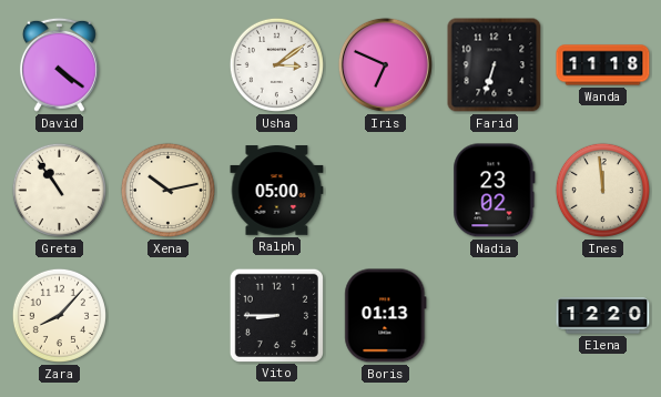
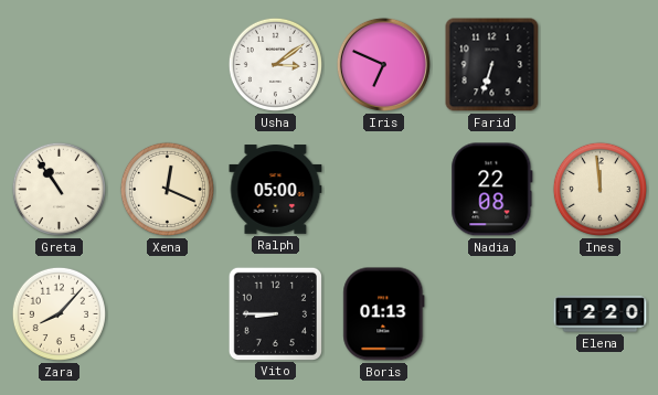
David: 4:21 -> none
Wanda: 11:18 -> none
Xena: 10:13 -> 12:19
Nadia: 23:02 -> 22:08
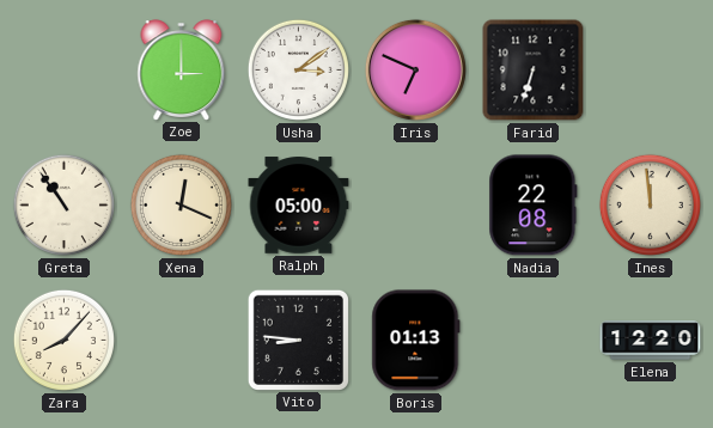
Zoe: none -> 3:00
Vito: 8:45 -> 8:46
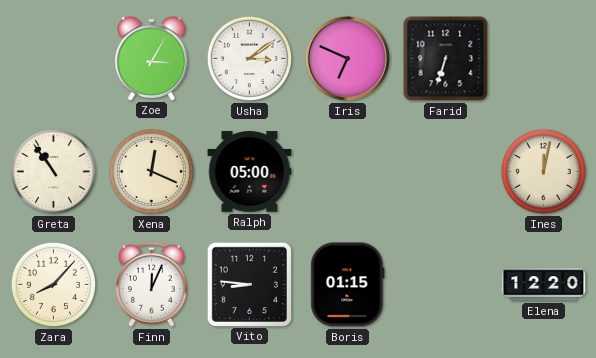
Zoe: 3:00 -> 3:05
Nadia: 22:08 -> none
Ines: 11:59 -> 12:02
Finn: none -> 12:04
Boris: 01:13 -> 01:15
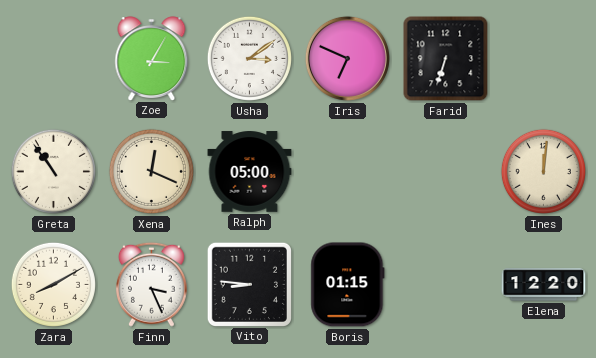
Ines: 12:02 -> 12:01
Zara: 8:07 -> 8:10
Finn: 12:04 -> 3:26
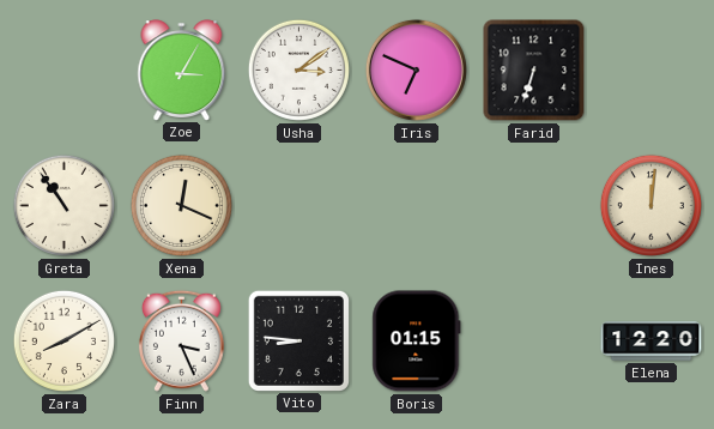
Ralph: 05:00 -> none
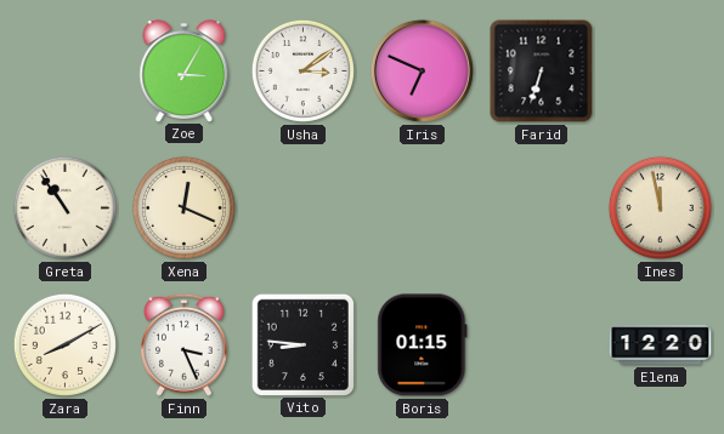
Ines: 12:01 -> 11:58
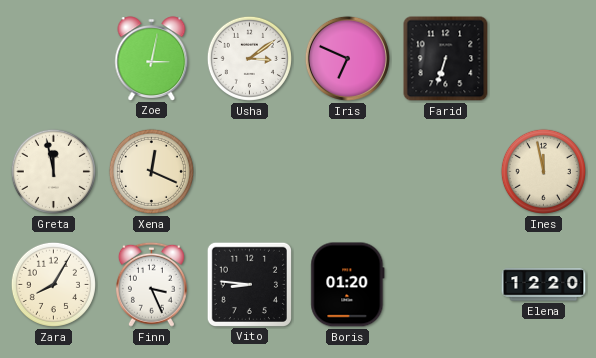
Zoe: 3:05 -> 3:02
Greta: 10:54 -> 11:58
Zara: 8:10 -> 8:05
Boris: 01:15 -> 01:20
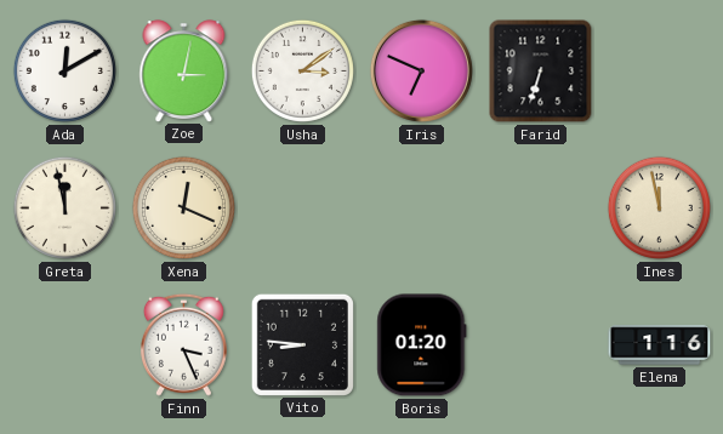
Ada: none -> 12:10
Zara: 8:05 -> none
Elena: 12:20 -> 1:16
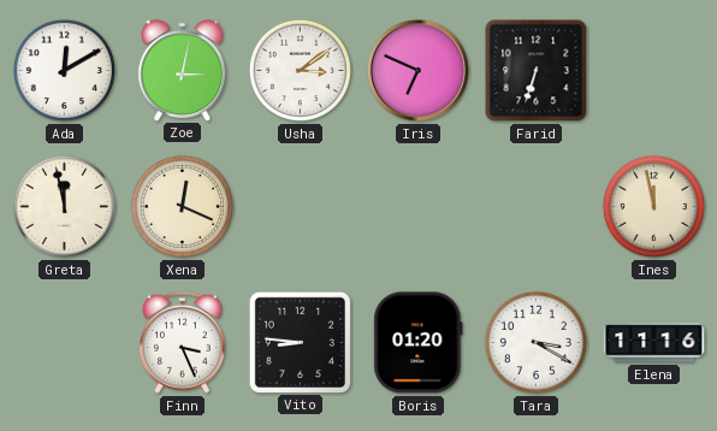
Tara: none -> 3:20
Elena: 1:16 -> 11:16
